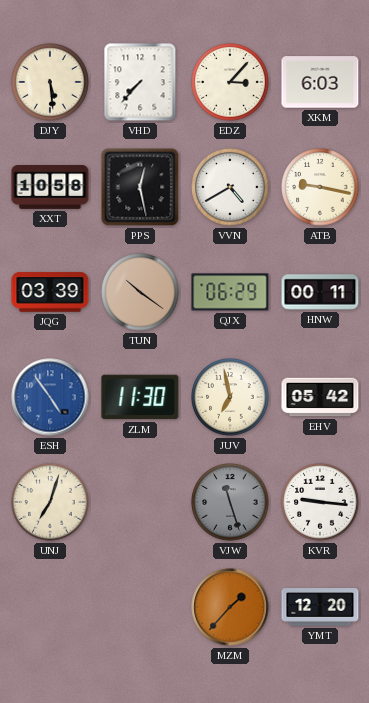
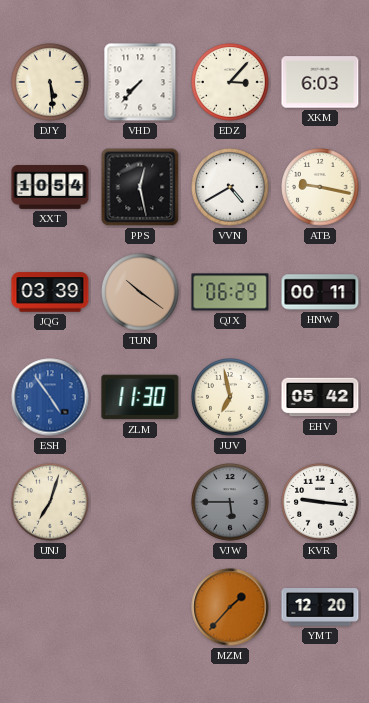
XXT: 10:58 -> 10:54
VJW: 11:27 -> 5:45
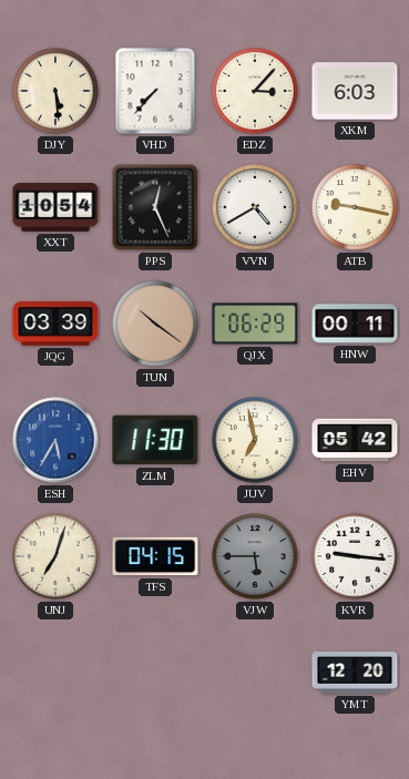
PPS: 12:28 -> 12:26
ESH: 4:54 -> 5:35
TFS: none -> 04:15
MZM: 1:37 -> none
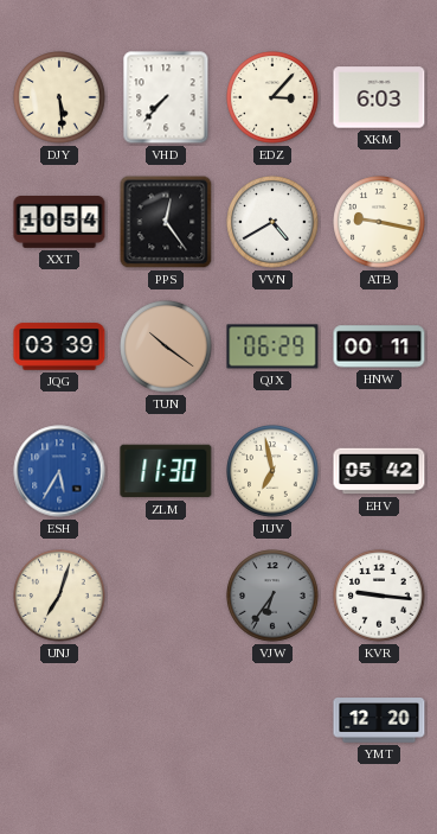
PPS: 12:26 -> 12:24
TFS: 04:15 -> none
VJW: 5:45 -> 6:36
